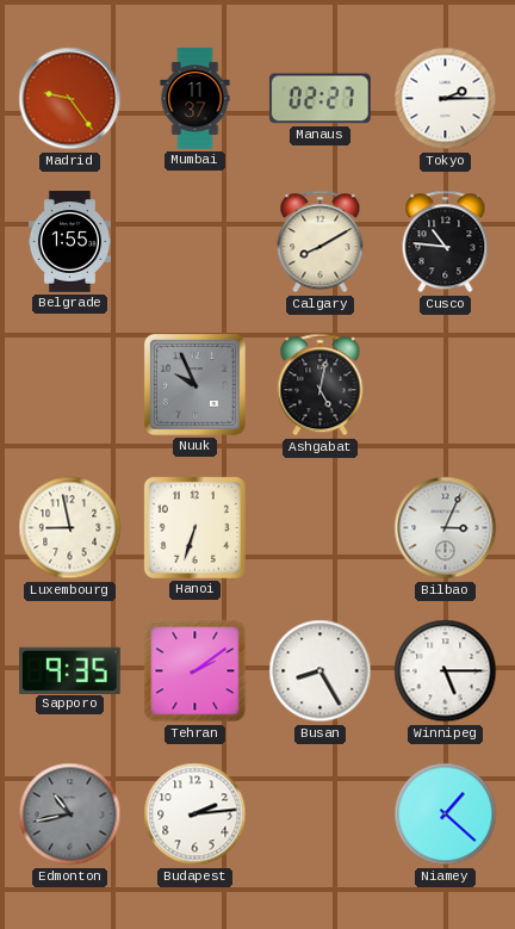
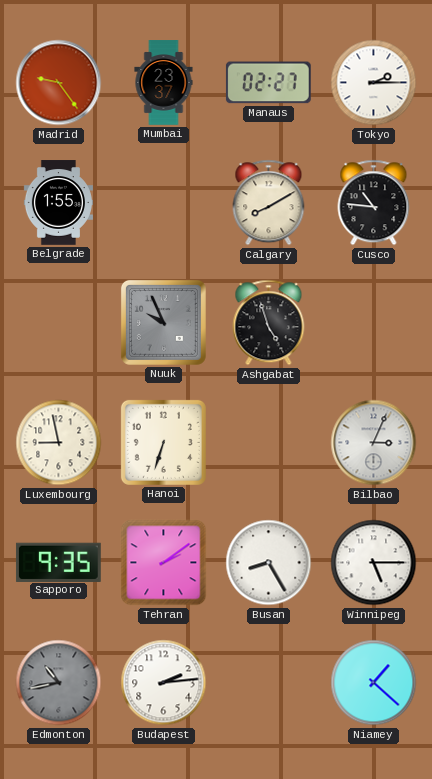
Mumbai: 11:37 -> 23:37
Ashgabat: 5:02 -> 4:57
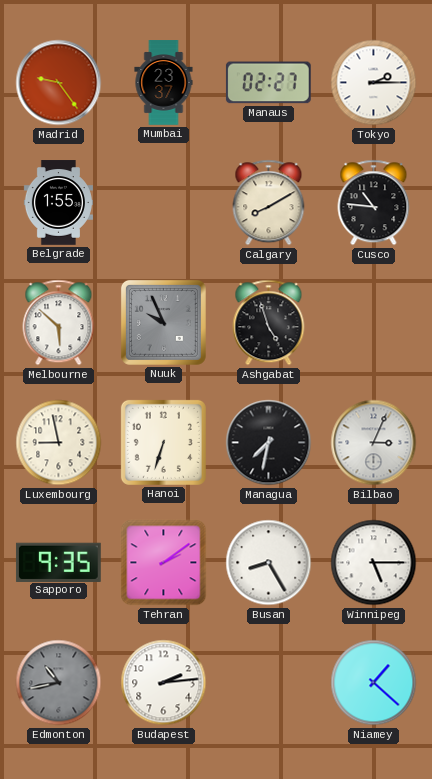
Melbourne: none -> 5:52
Managua: none -> 7:32
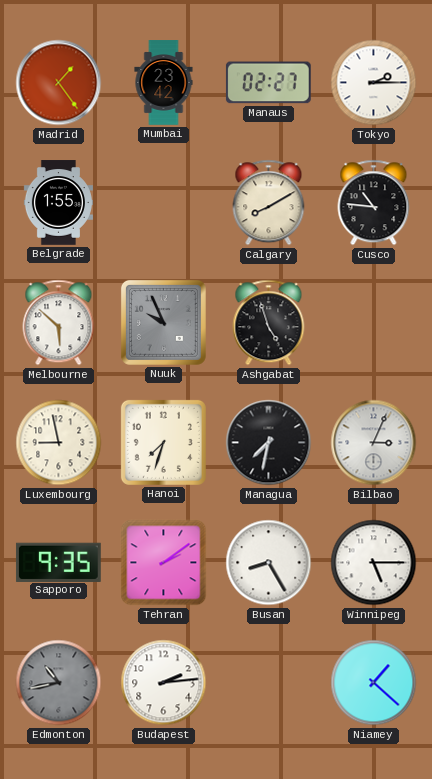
Madrid: 9:24 -> 1:24
Mumbai: 23:37 -> 23:42
Hanoi: 6:33 -> 7:33
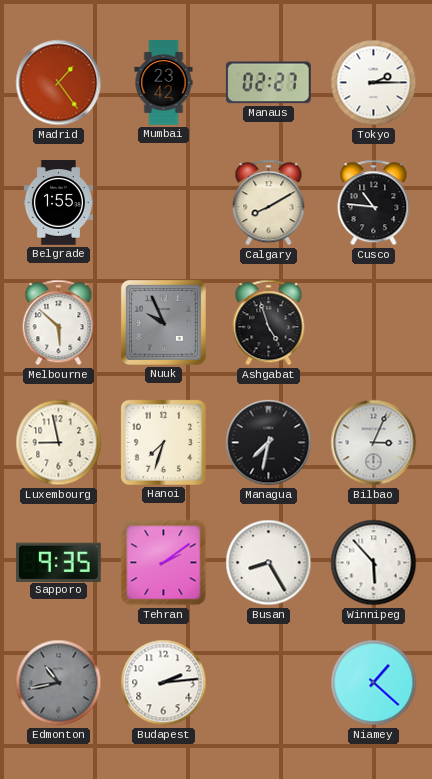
Winnipeg: 5:15 -> 5:53
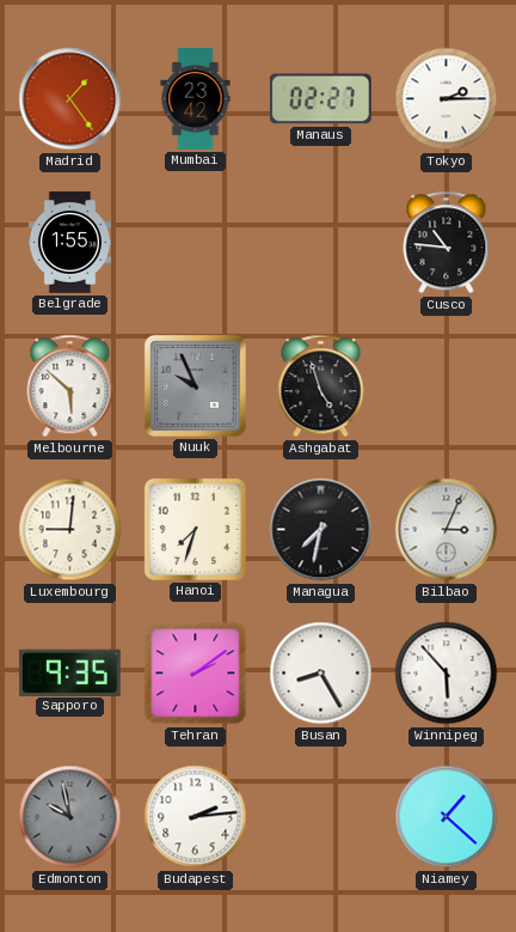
Calgary: 8:10 -> none
Luxembourg: 8:58 -> 9:01
Edmonton: 10:43 -> 9:58
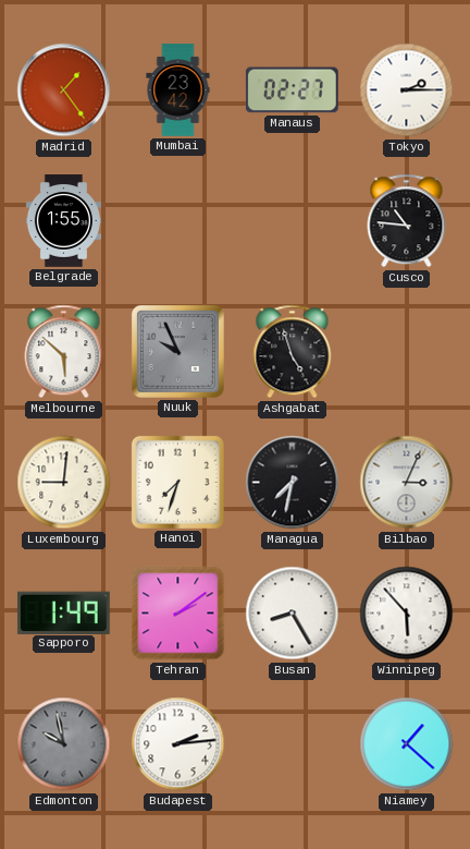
Sapporo: 9:35 -> 1:49
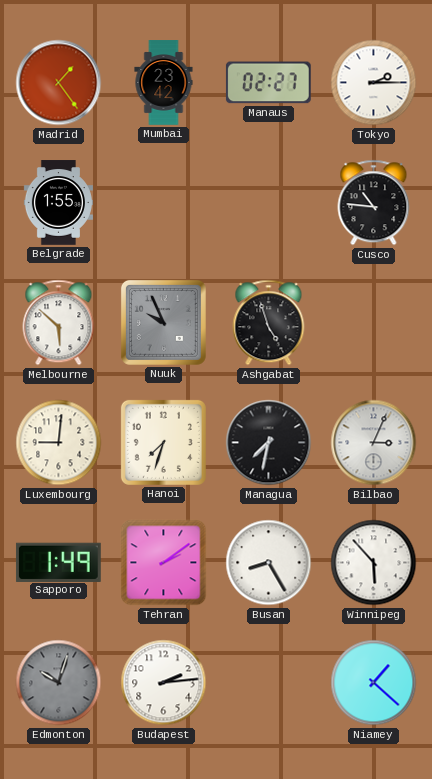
Edmonton: 9:58 -> 10:03
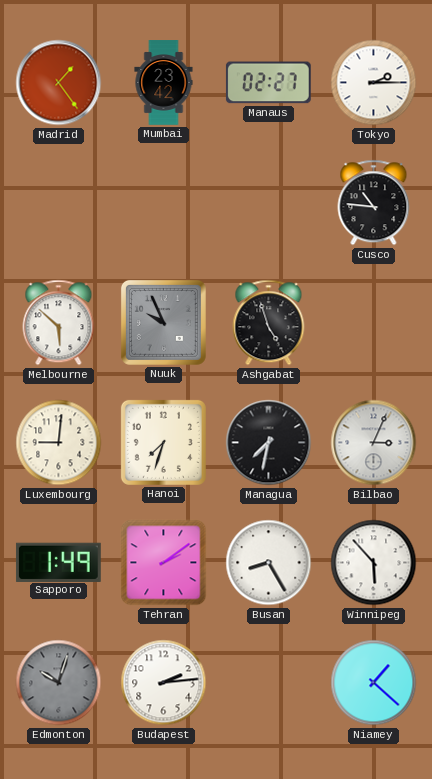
Belgrade: 1:55 -> none
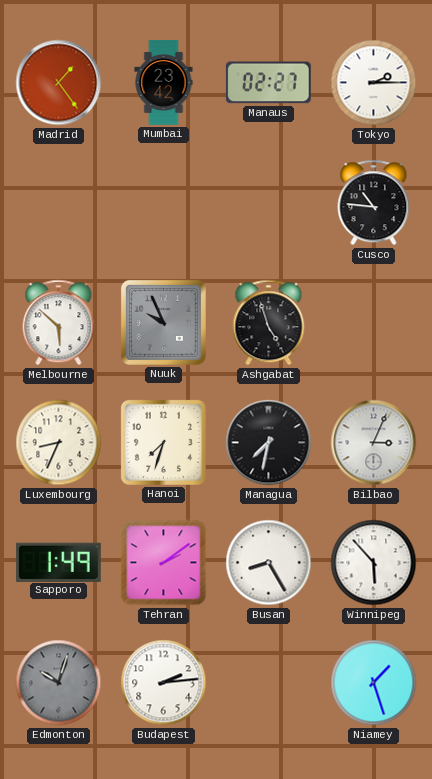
Luxembourg: 9:01 -> 8:34
Niamey: 1:22 -> 1:27
